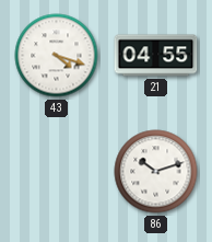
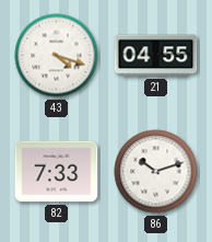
82: none -> 7:33
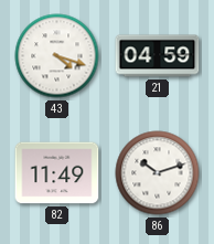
21: 04:55 -> 04:59
82: 7:33 -> 11:49
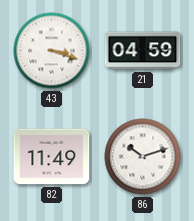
43: 4:18 -> 3:18
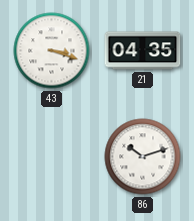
21: 04:59 -> 04:35
82: 11:49 -> none
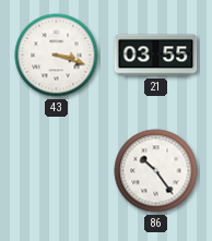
21: 04:35 -> 03:55
86: 10:12 -> 10:24
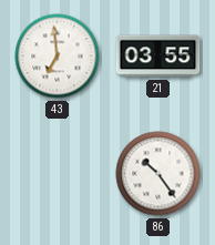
43: 3:18 -> 6:59
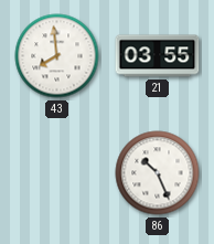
43: 6:59 -> 7:59
86: 10:24 -> 10:26
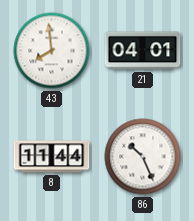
21: 03:55 -> 04:01
8: none -> 11:44
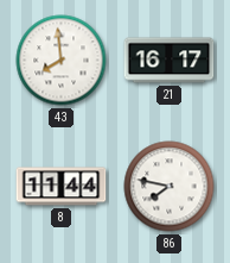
21: 04:01 -> 16:17
86: 10:26 -> 7:47
